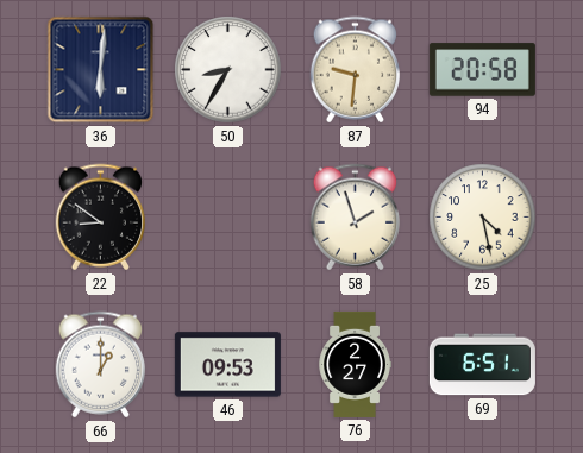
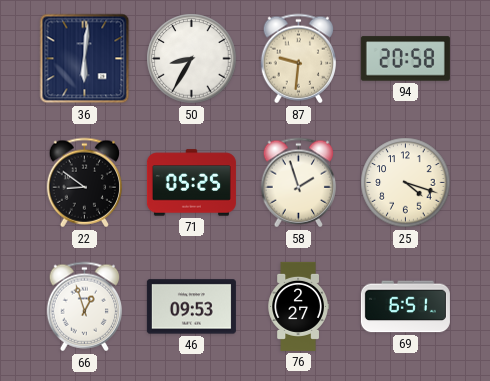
71: none -> 05:25
25: 4:28 -> 4:18
66: 1:00 -> 12:57
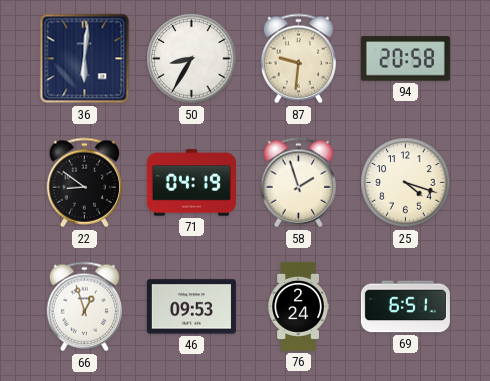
71: 05:25 -> 04:19
76: 2:27 -> 2:24
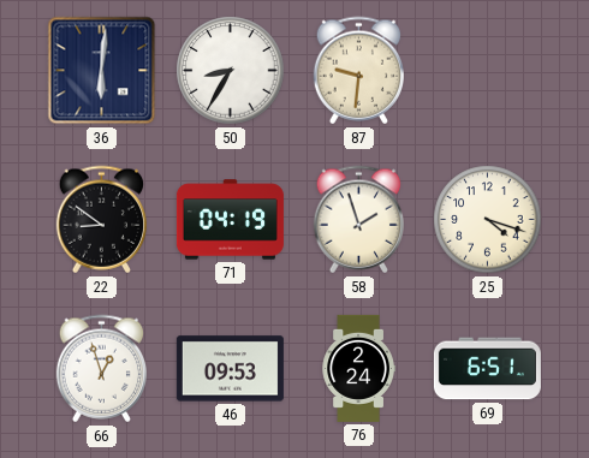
94: 20:58 -> none
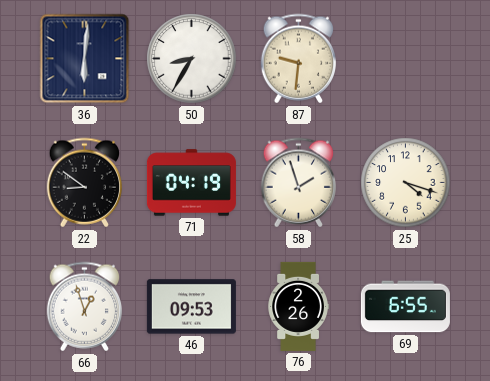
76: 2:24 -> 2:26
69: 6:51 -> 6:55
